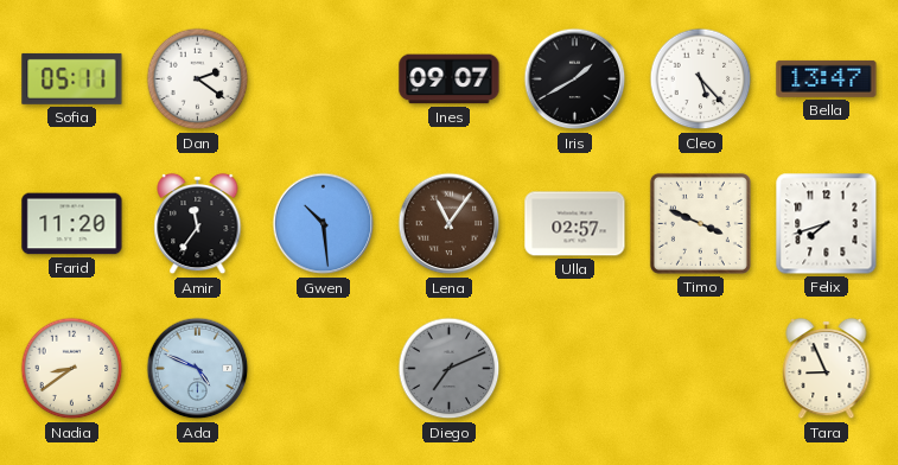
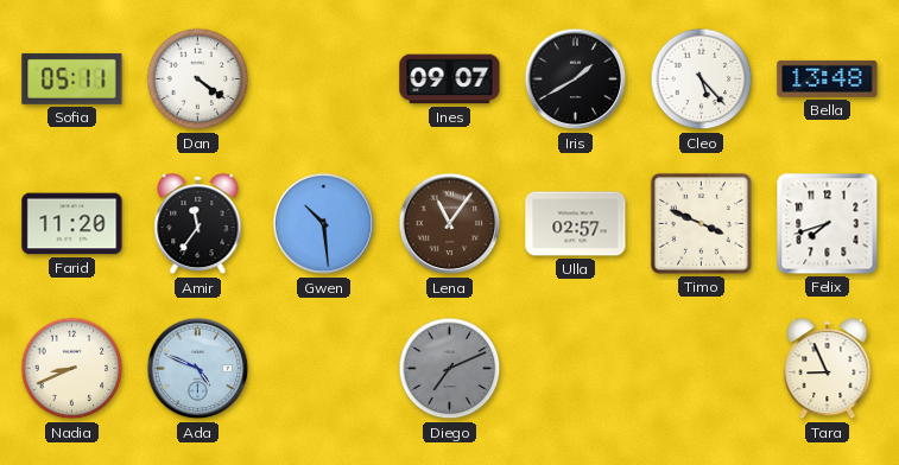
Dan: 2:21 -> 4:21
Bella: 13:47 -> 13:48
Nadia: 8:39 -> 8:41
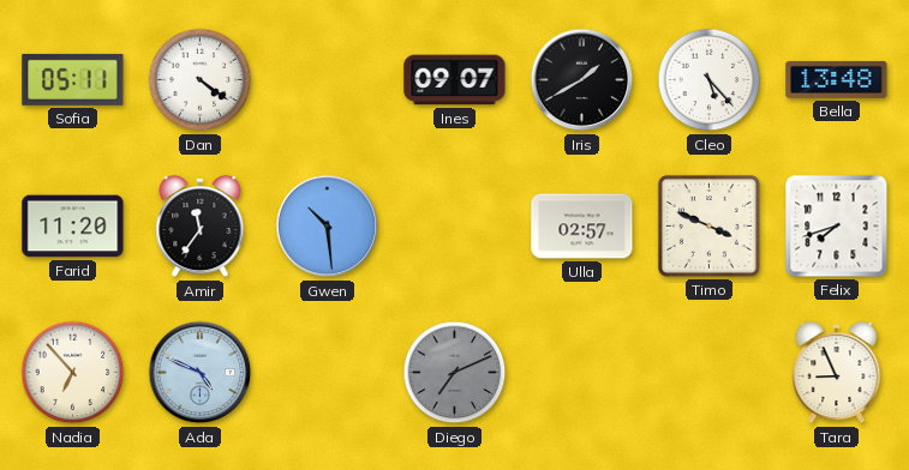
Lena: 11:06 -> none
Nadia: 8:41 -> 6:53
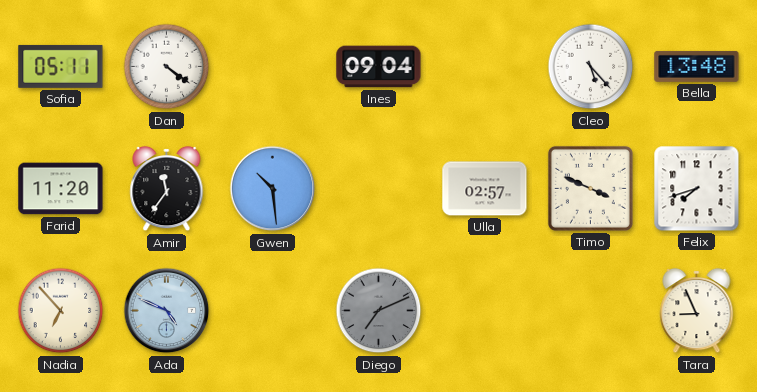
Ines: 09:07 -> 09:04
Iris: 1:40 -> none
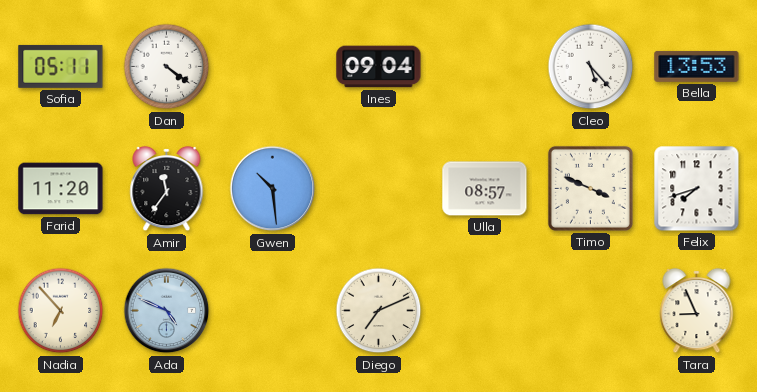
Bella: 13:48 -> 13:53
Ulla: 02:57 -> 08:57
Diego dial: grey -> cream
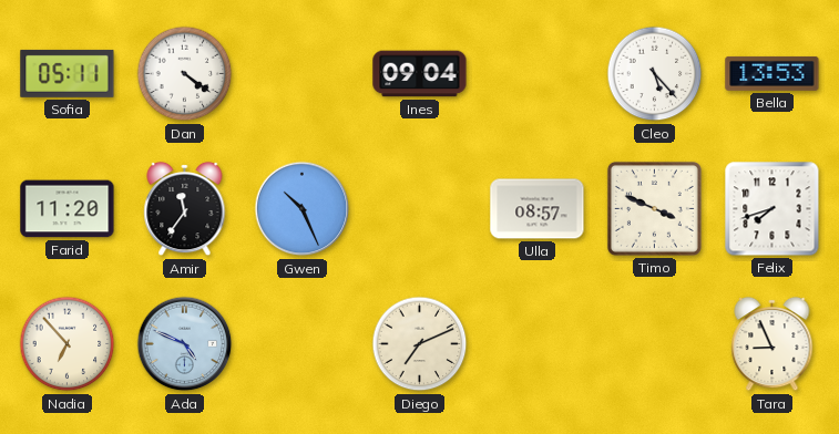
Gwen: 10:29 -> 10:26
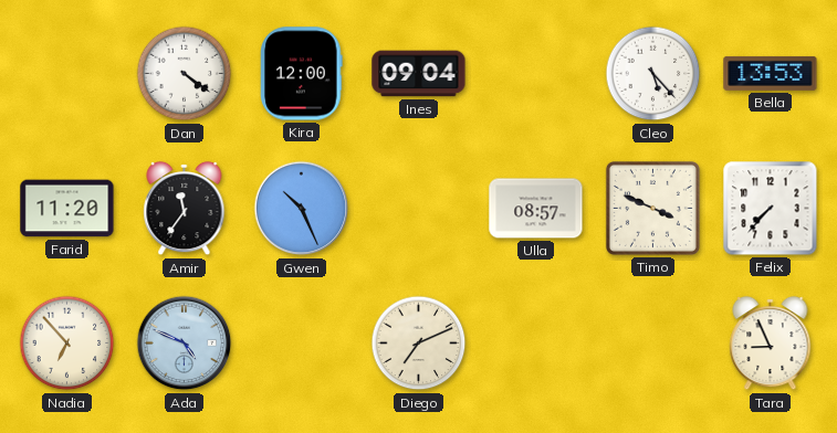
Sofia: 05:11 -> none
Kira: none -> 12:00
Felix: 7:42 -> 7:37
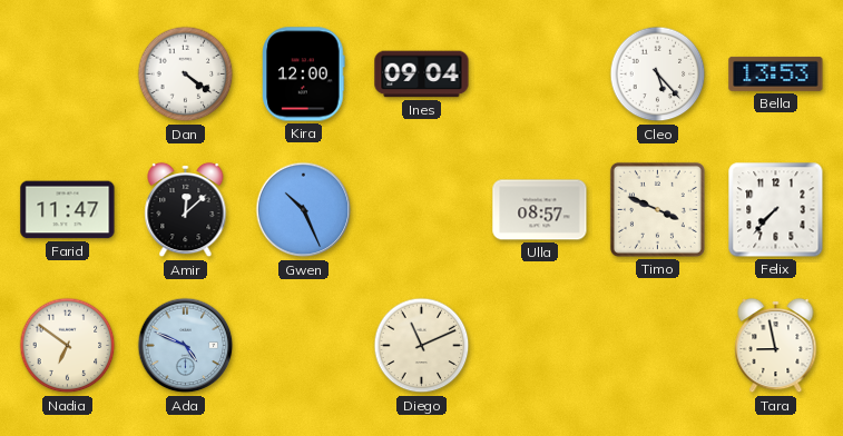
Farid: 11:20 -> 11:47
Amir: 11:36 -> 12:08
Nadia: 6:53 -> 6:51
Diego: 7:11 -> 11:11
Tara: 8:56 -> 8:58
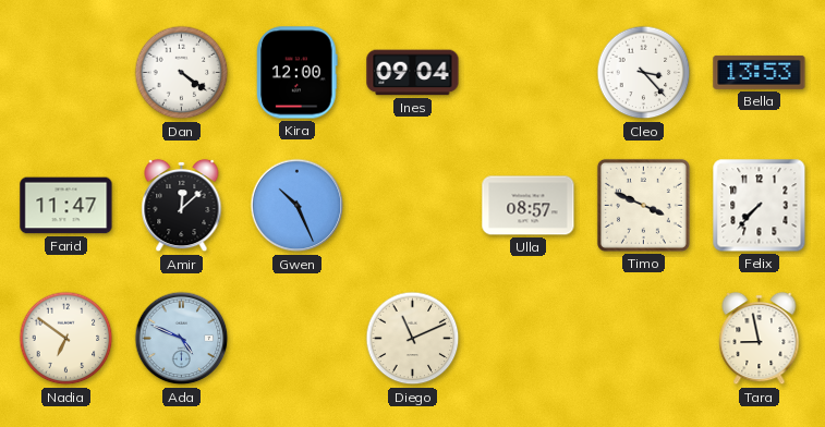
Cleo: 5:23 -> 3:23
